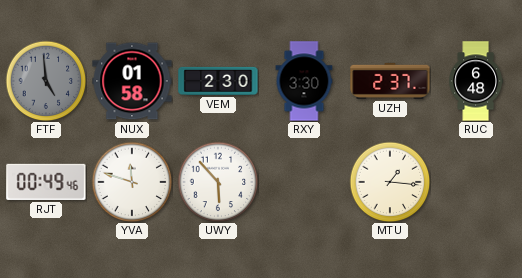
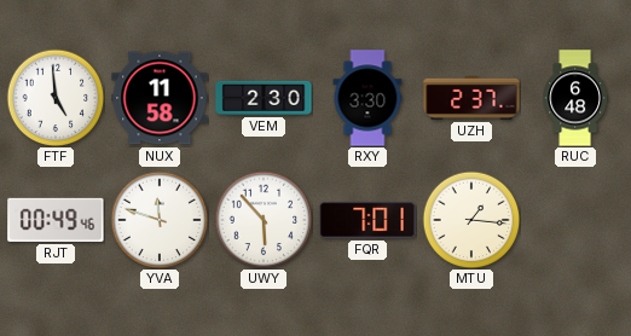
FTF dial: grey -> white
NUX: 01:58 -> 11:58
FQR: none -> 7:01
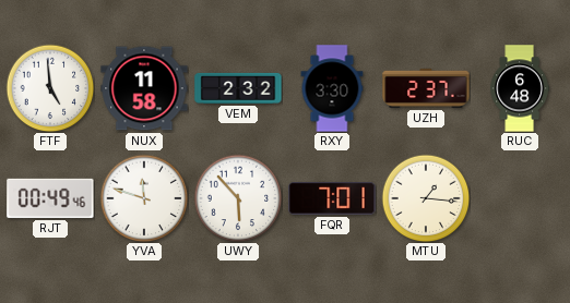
VEM: 2:30 -> 2:32
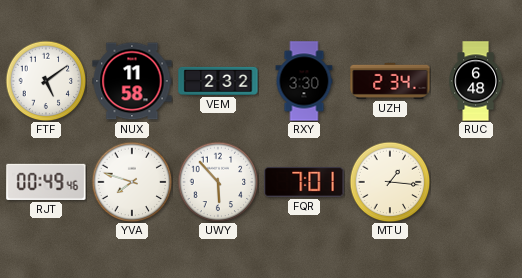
FTF: 4:59 -> 5:09
UZH: 2:37 -> 2:34
YVA: 11:48 -> 7:48
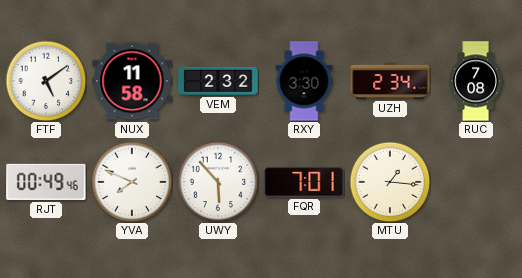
RUC: 6:48 -> 7:08
YVA: 7:48 -> 7:49
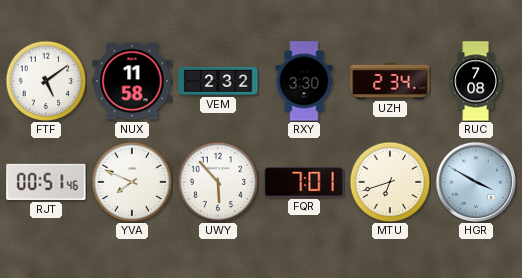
RJT: 00:49 -> 00:51
MTU: 1:16 -> 6:42
HGR: none -> 3:50
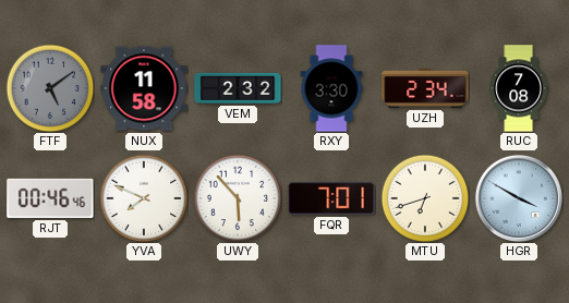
FTF dial: white -> grey
RJT: 00:51 -> 00:46
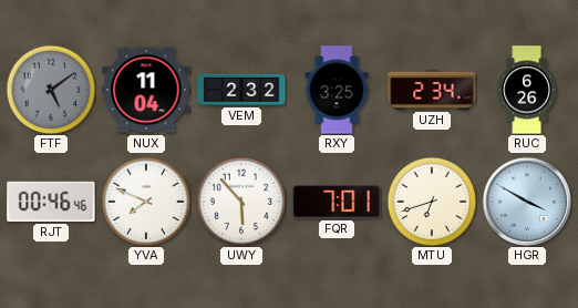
NUX: 11:58 -> 11:04
RXY: 3:30 -> 3:25
RUC: 7:08 -> 6:26
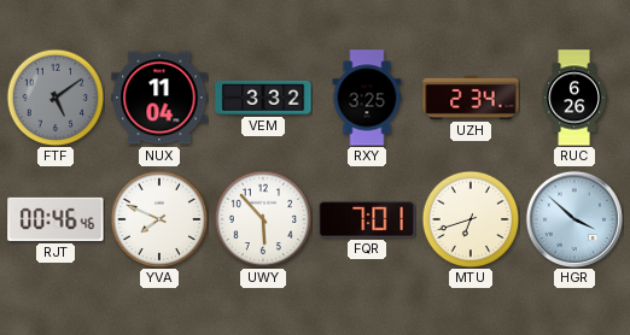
VEM: 2:32 -> 3:32
HGR: 3:50 -> 3:52
